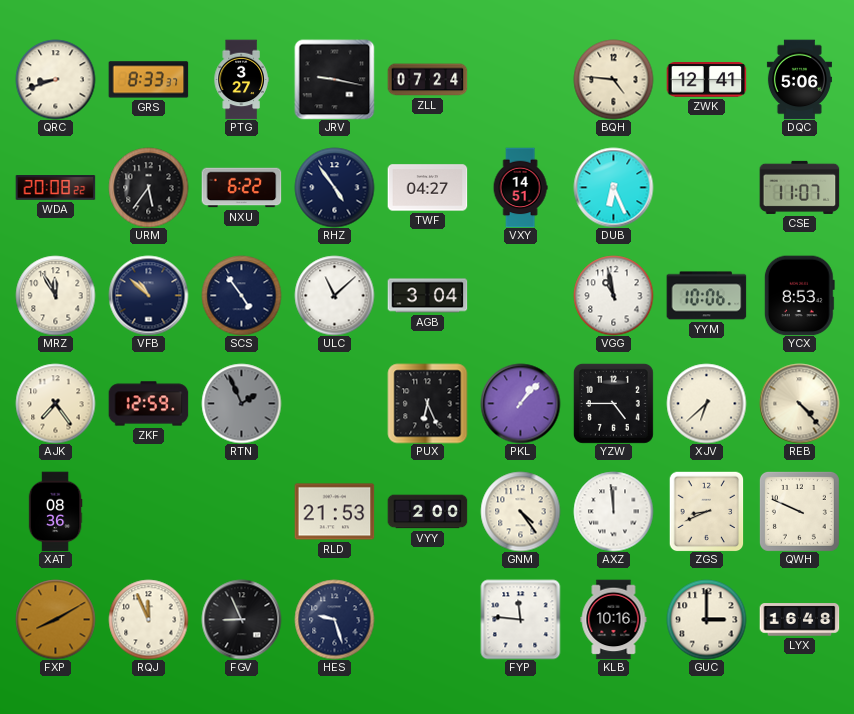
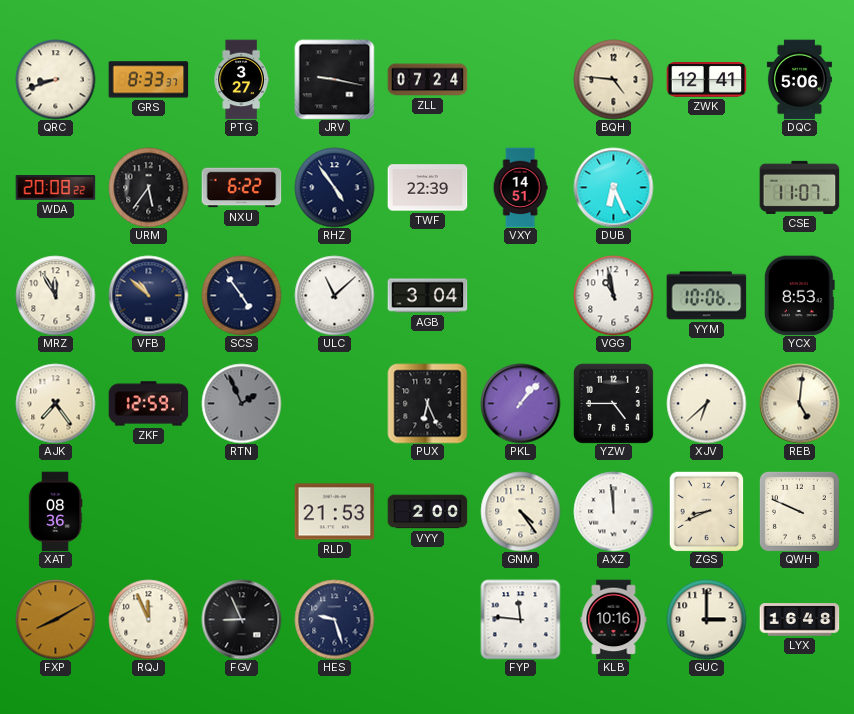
TWF: 04:27 -> 22:39
REB: 4:23 -> 5:01
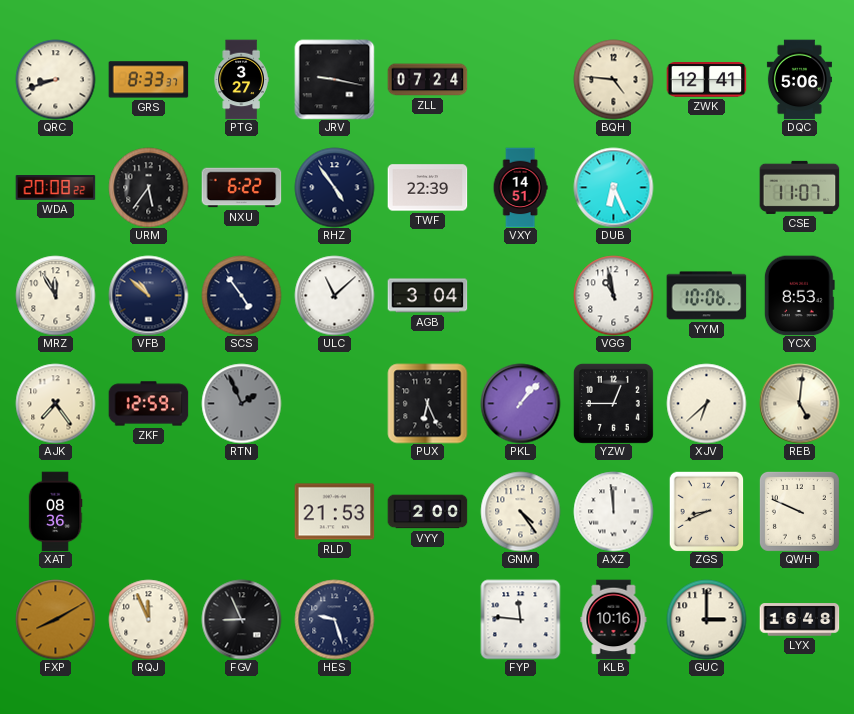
YZW: 4:45 -> 12:45
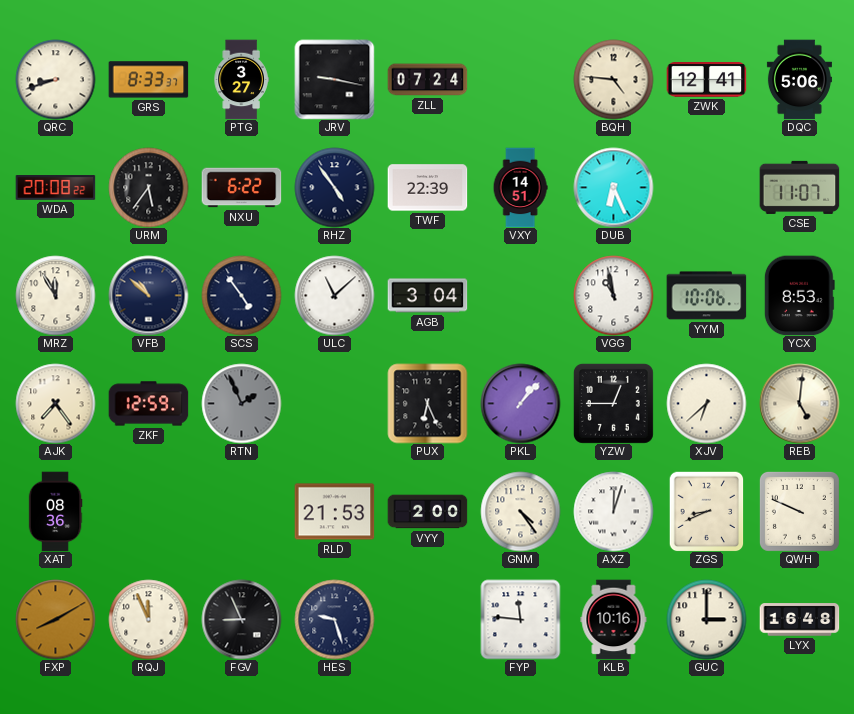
AXZ: 11:59 -> 12:03
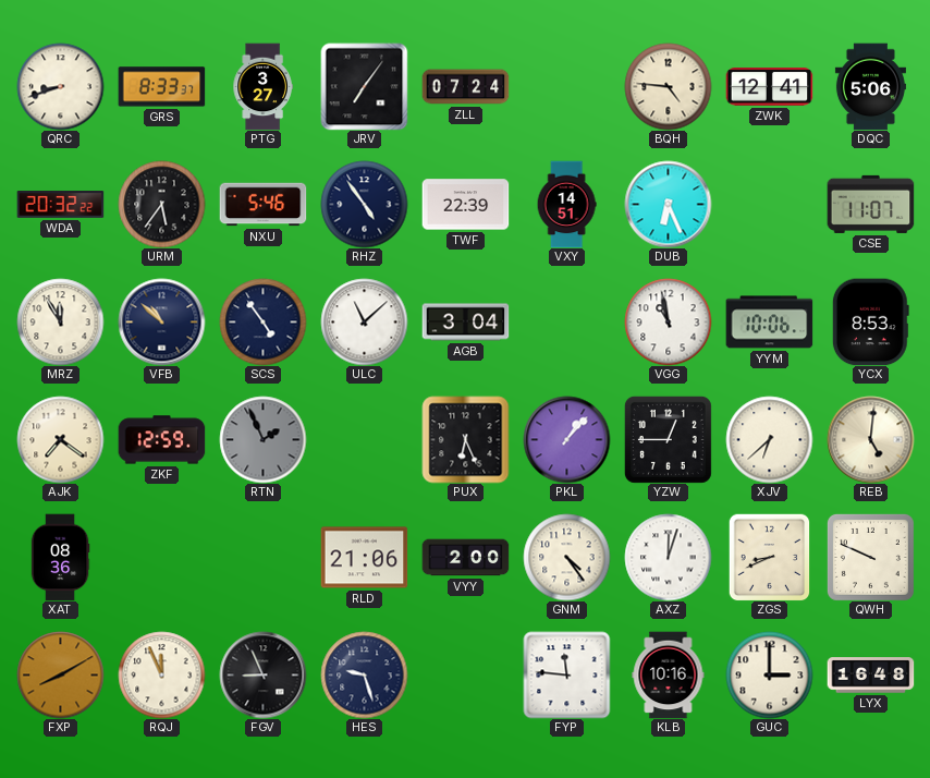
JRV: 9:17 -> 7:06
WDA: 20:08 -> 20:32
NXU: 6:22 -> 5:46
AJK: 7:24 -> 7:21
RLD: 21:53 -> 21:06
